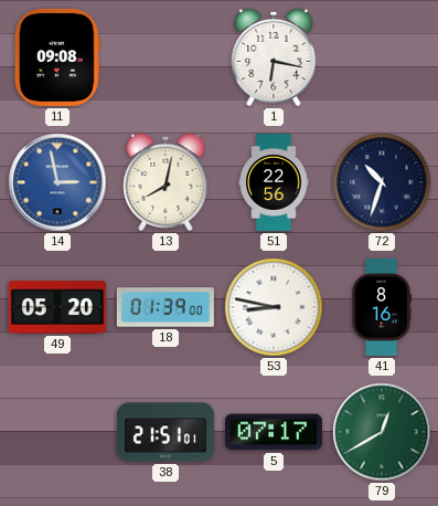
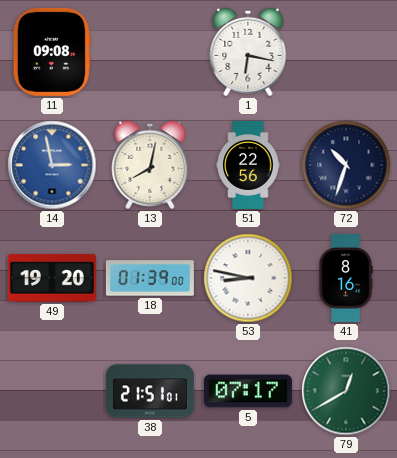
49: 05:20 -> 19:20
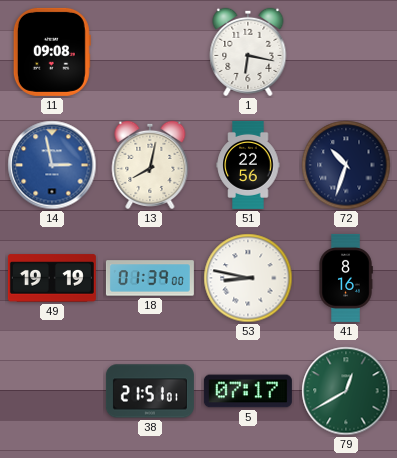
49: 19:20 -> 19:19
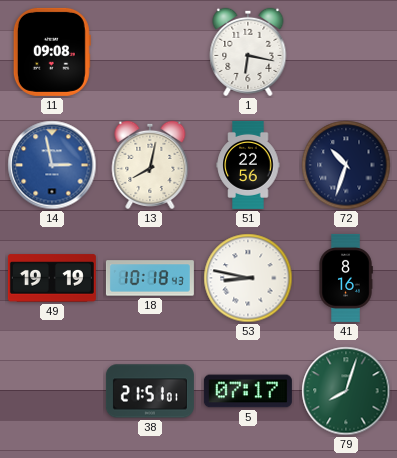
18: 01:39 -> 10:18
79: 12:40 -> 8:03
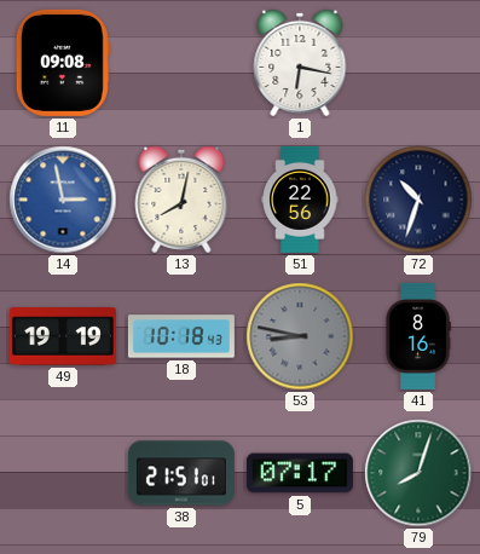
53 dial: white -> grey
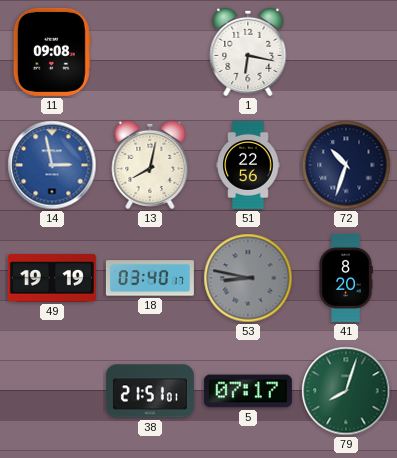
18: 10:18 -> 03:40
41: 8:16 -> 8:20
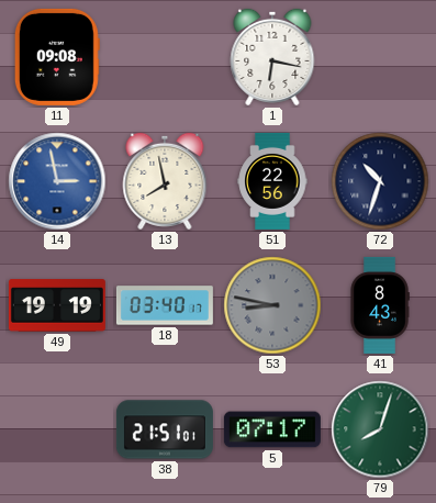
13: 8:02 -> 7:58
41: 8:20 -> 8:43
